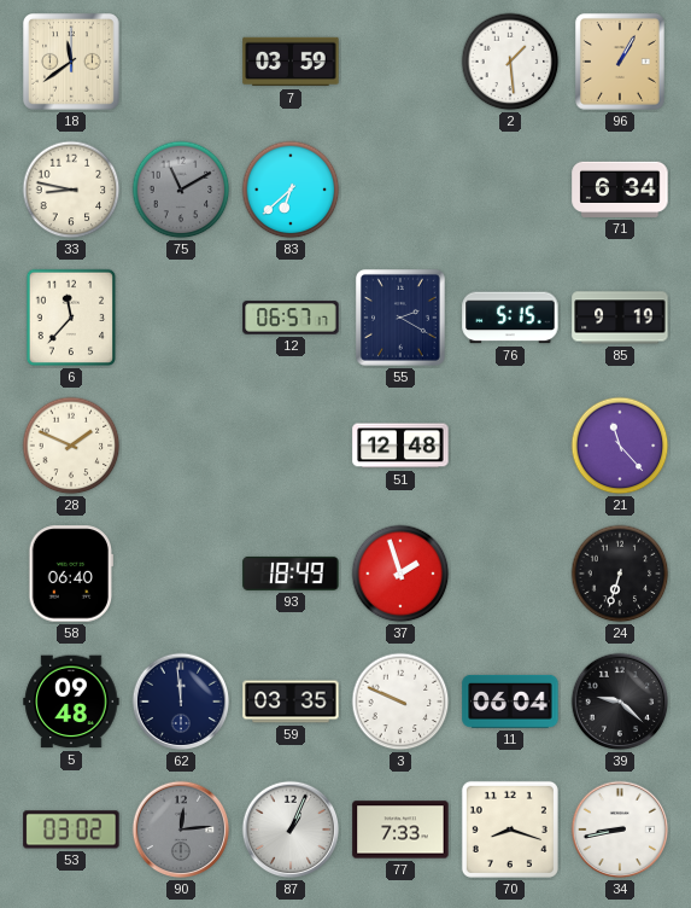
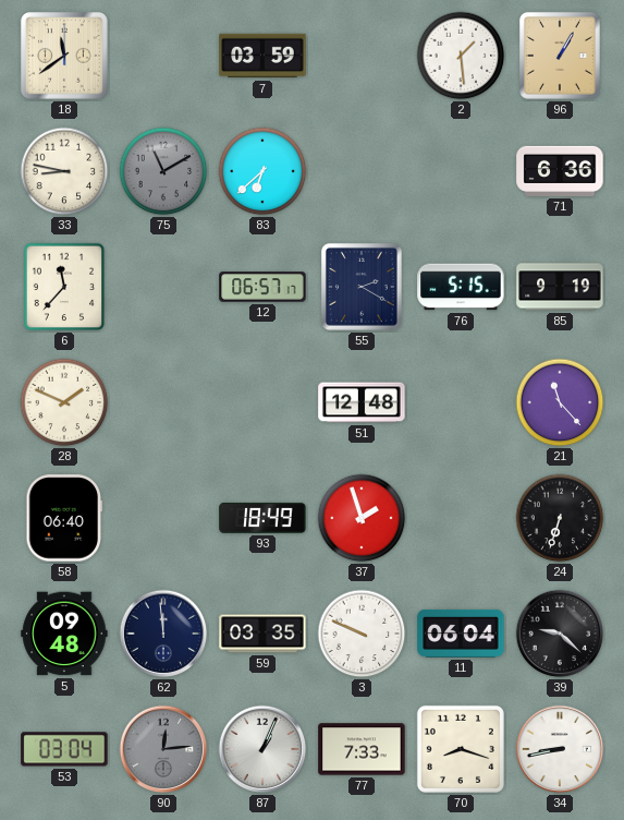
71: 6:34 -> 6:36
53: 03:02 -> 03:04
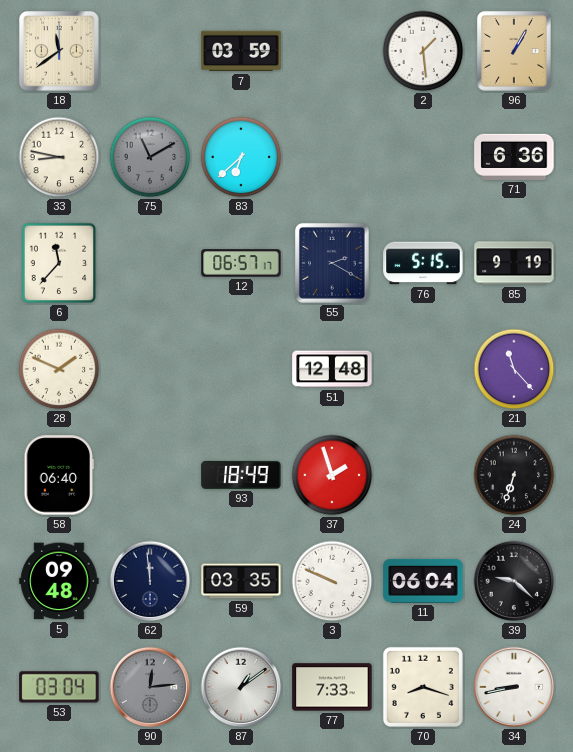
87: 1:04 -> 1:09
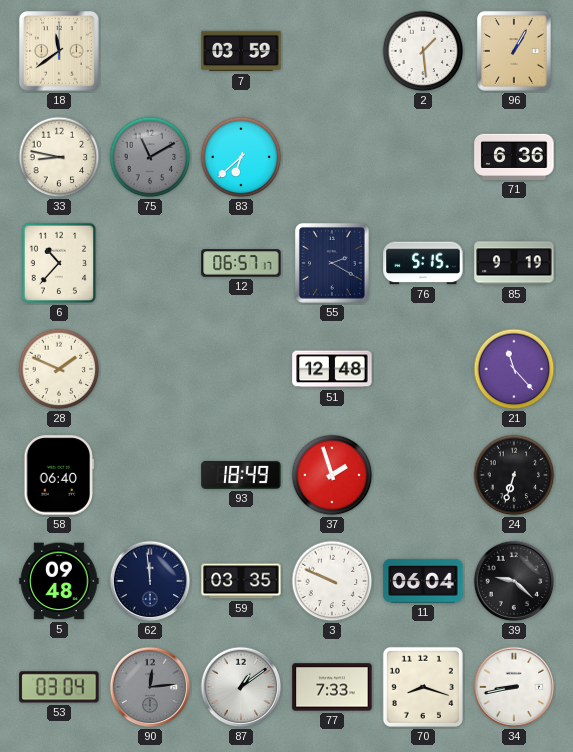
6: 11:37 -> 10:37
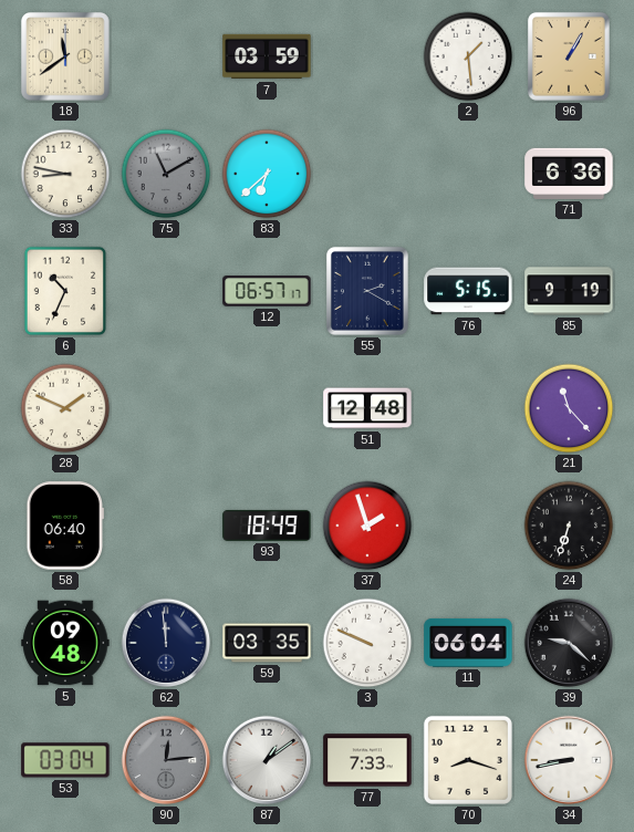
6: 10:37 -> 10:34
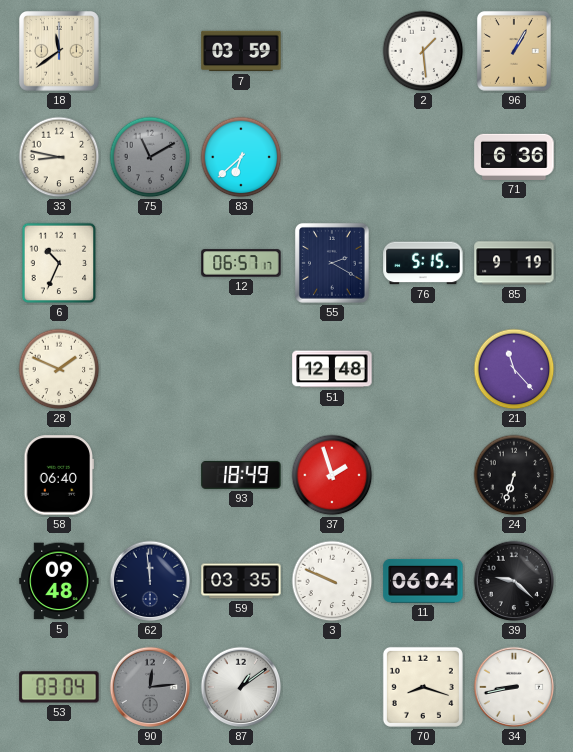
77: 7:33 -> none
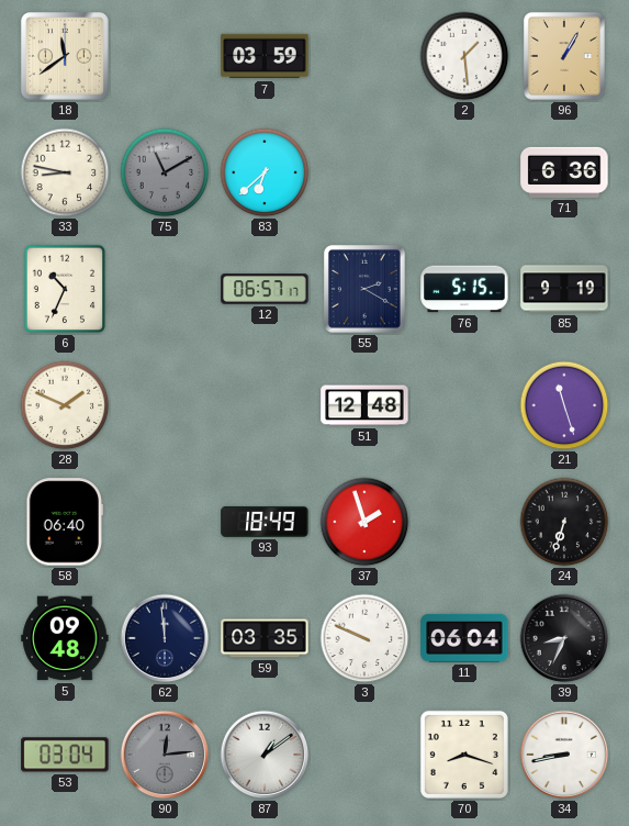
21: 11:23 -> 11:27
39: 9:22 -> 8:34
